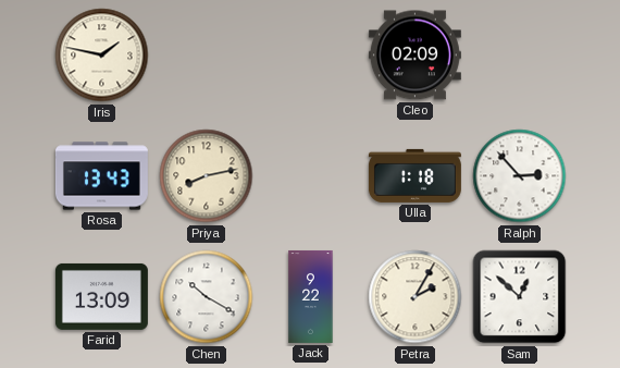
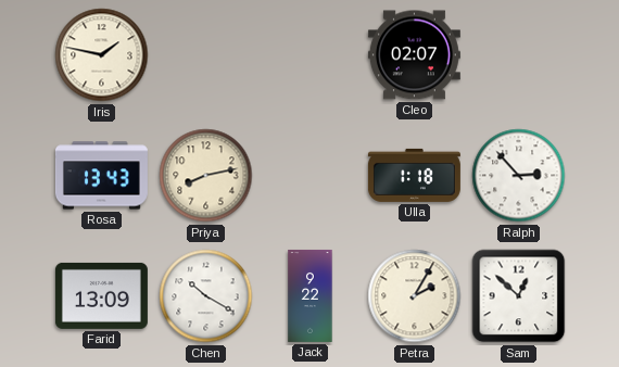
Cleo: 02:09 -> 02:07
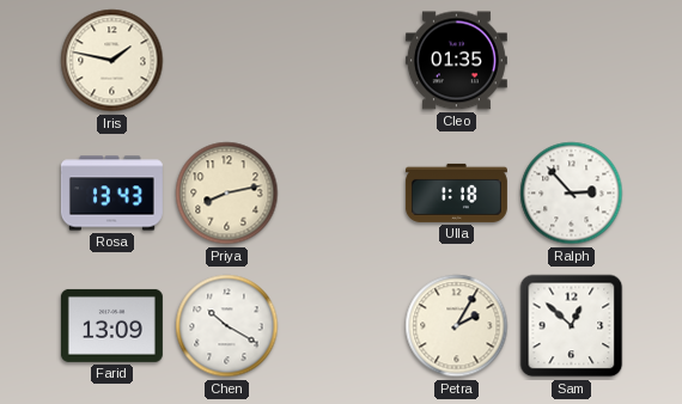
Cleo: 02:07 -> 01:35
Jack: 9:22 -> none
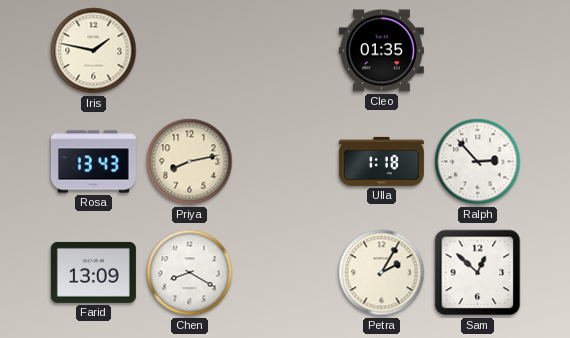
Chen: 10:20 -> 8:20
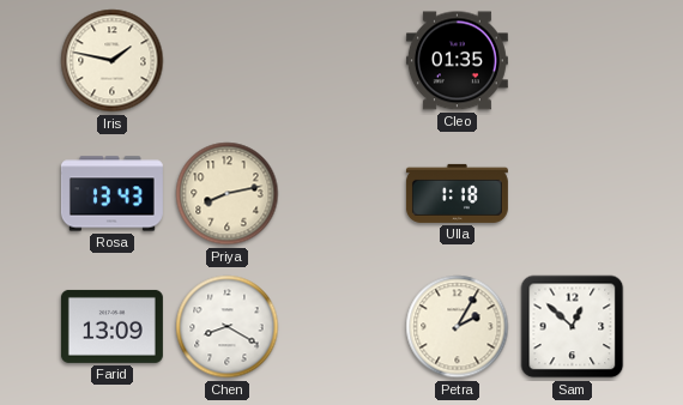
Ralph: 2:53 -> none
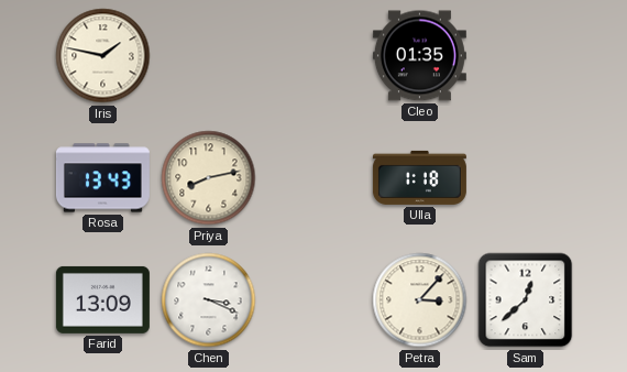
Chen: 8:20 -> 3:19
Petra: 2:05 -> 3:07
Sam: 12:52 -> 12:38
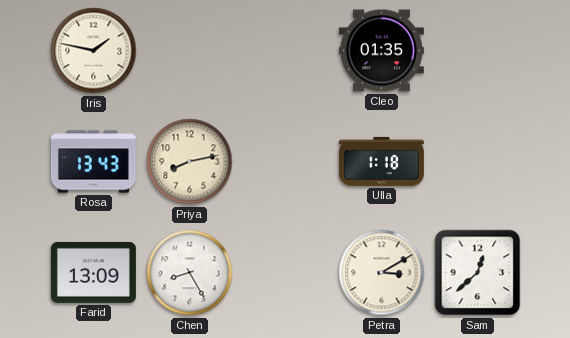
Chen: 3:19 -> 8:25
Petra: 3:07 -> 3:10
